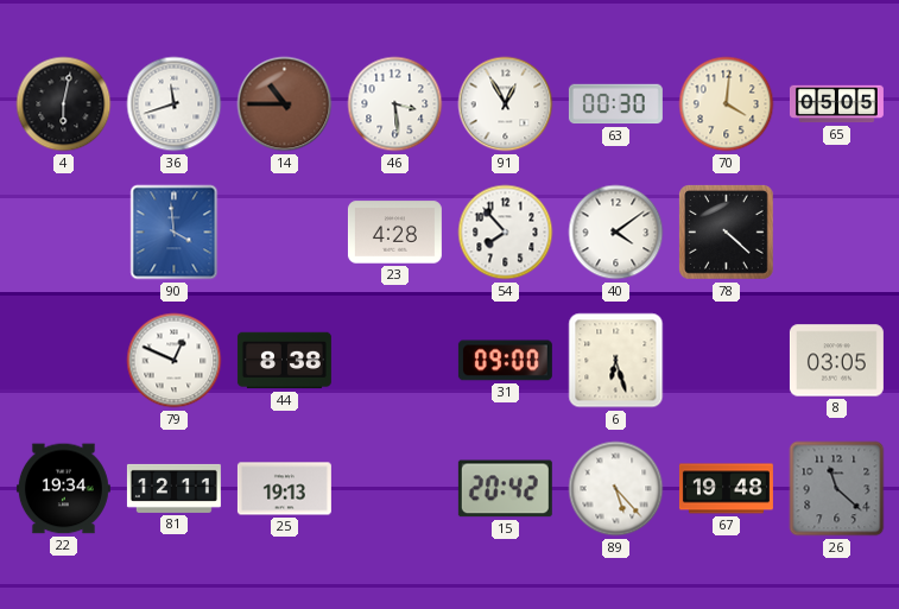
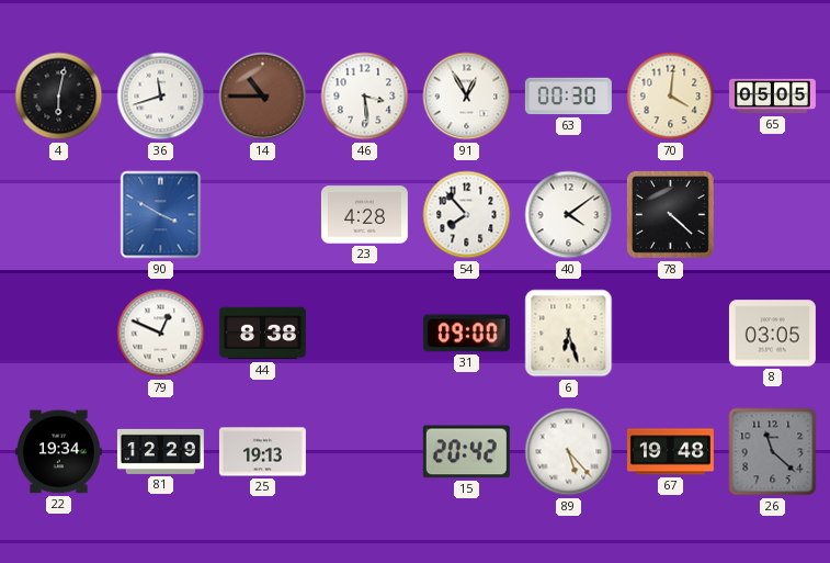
90: 3:59 -> 3:50
81: 12:11 -> 12:29
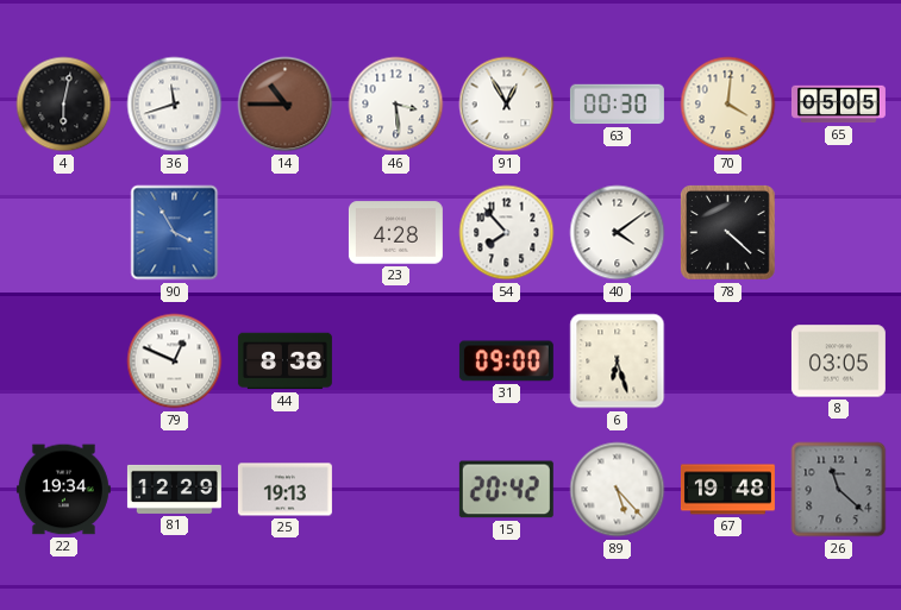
90: 3:50 -> 3:55
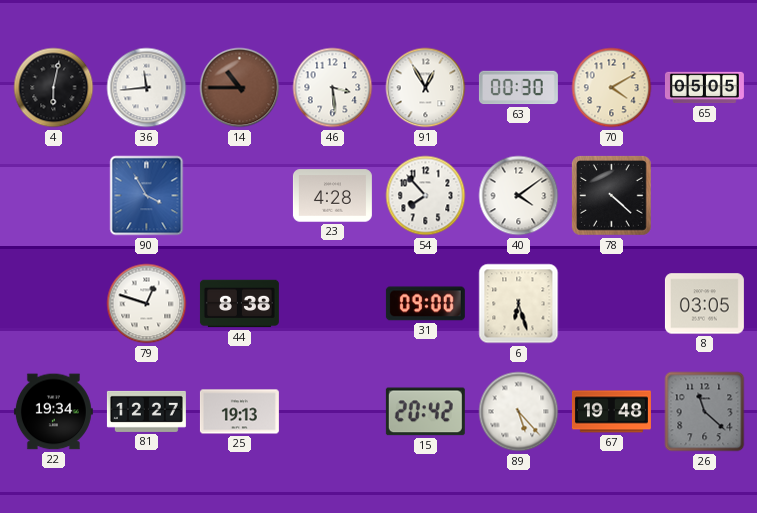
36: 11:42 -> 11:44
70: 4:01 -> 4:10
79: 12:49 -> 12:48
81: 12:29 -> 12:27
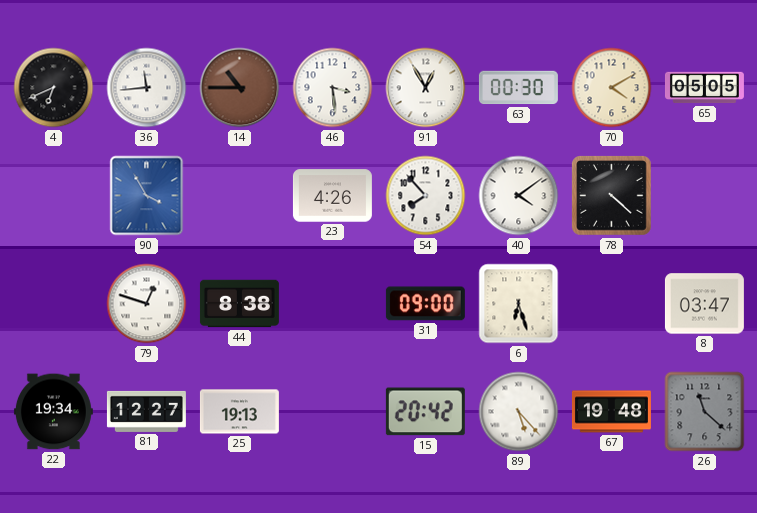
4: 6:02 -> 6:41
23: 4:28 -> 4:26
8: 03:05 -> 03:47
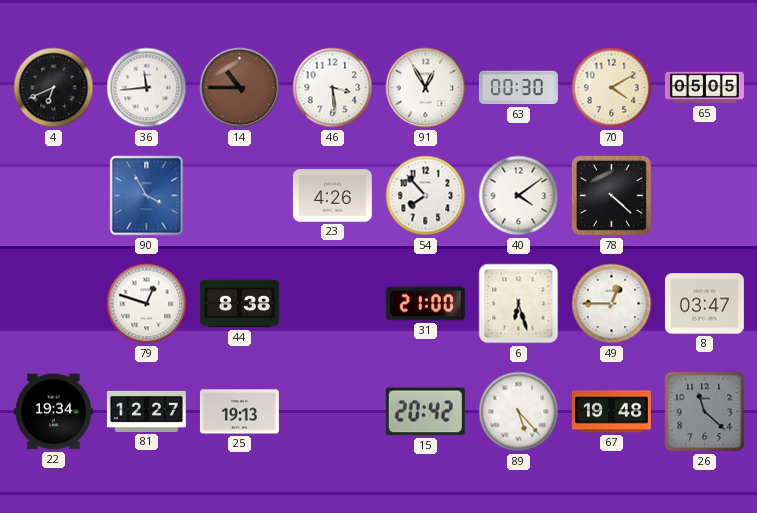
31: 09:00 -> 21:00
49: none -> 12:45
